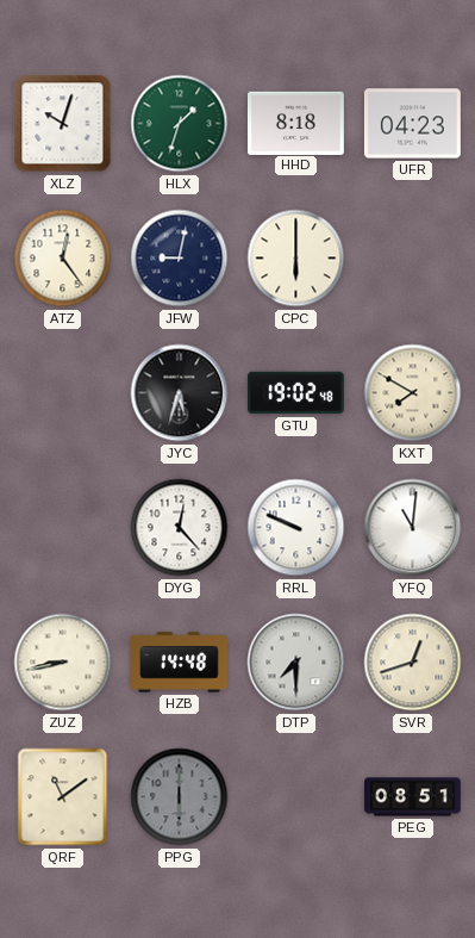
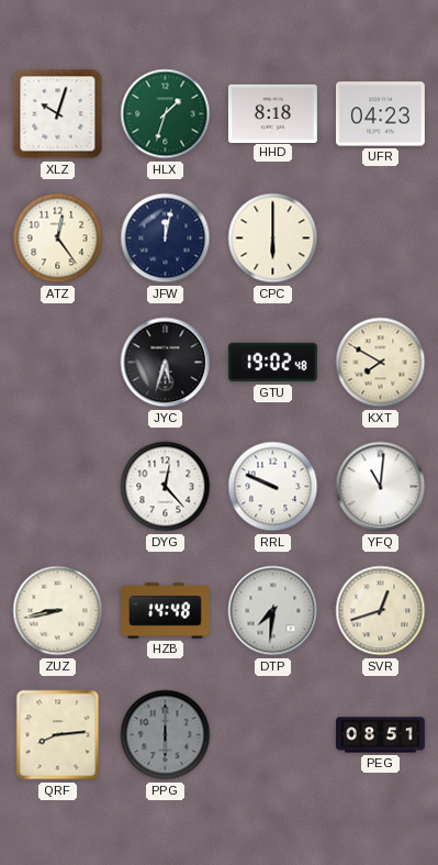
JFW: 9:02 -> 12:02
DTP: 7:30 -> 7:31
QRF: 11:09 -> 8:14
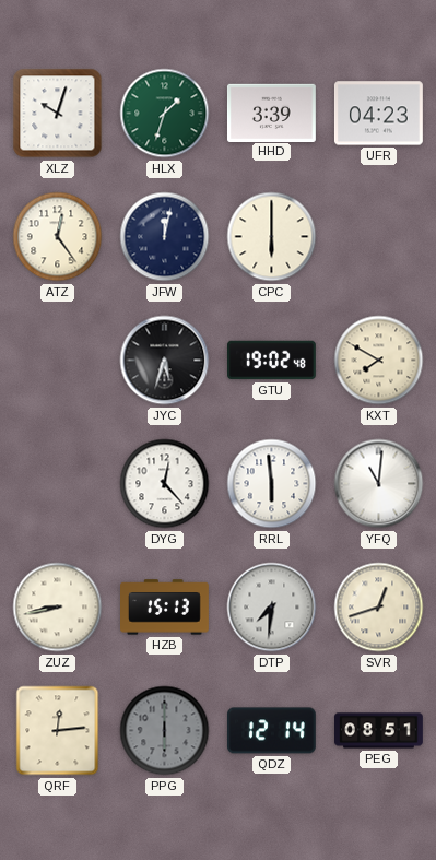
HHD: 8:18 -> 3:39
RRL: 9:49 -> 5:59
HZB: 14:48 -> 15:13
QRF: 8:14 -> 12:14
QDZ: none -> 12:14
